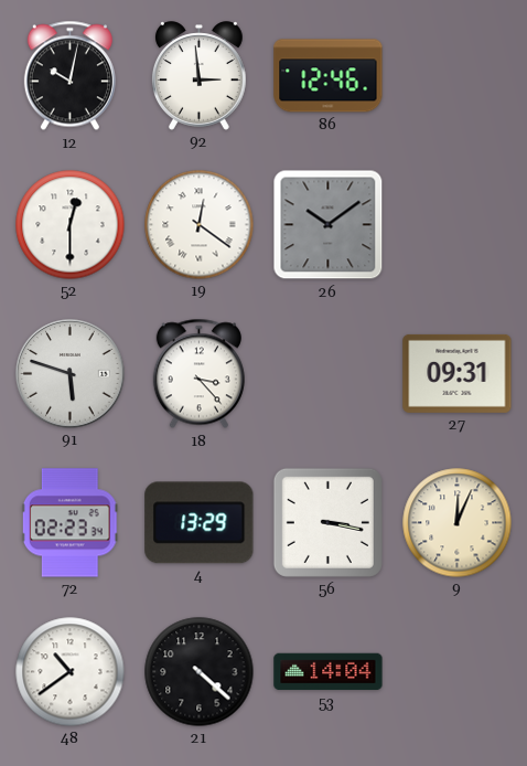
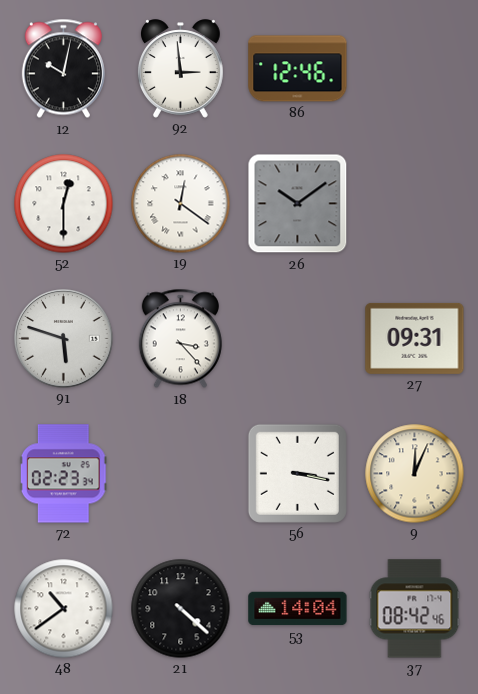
4: 13:29 -> none
37: none -> 08:42
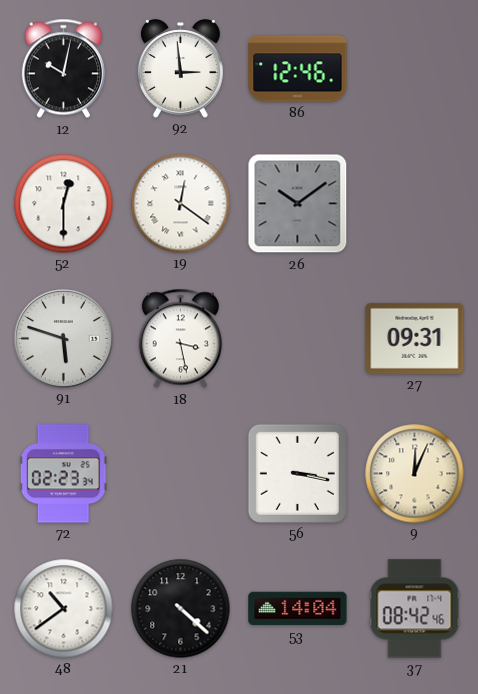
18: 3:23 -> 3:28
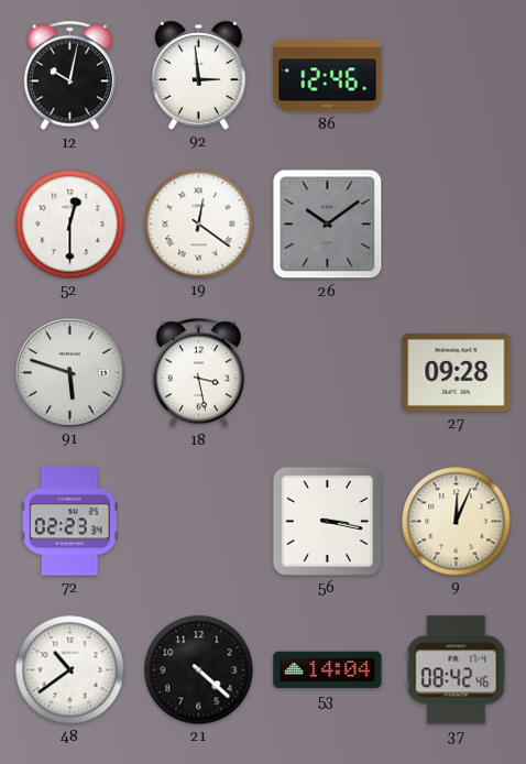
27: 09:31 -> 09:28
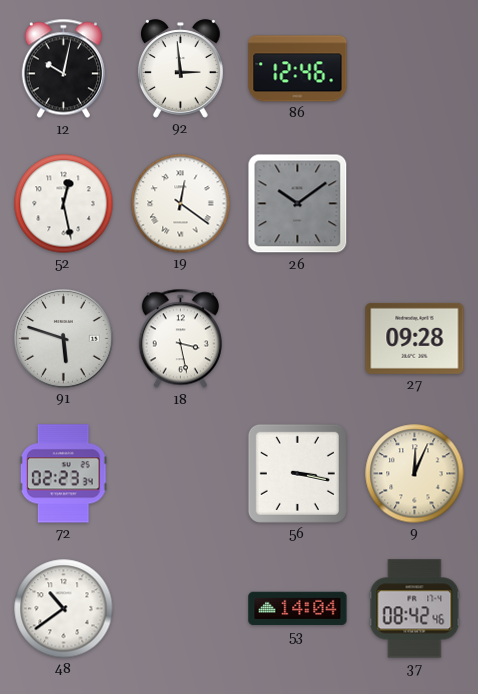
52: 12:30 -> 12:28
21: 4:22 -> none
